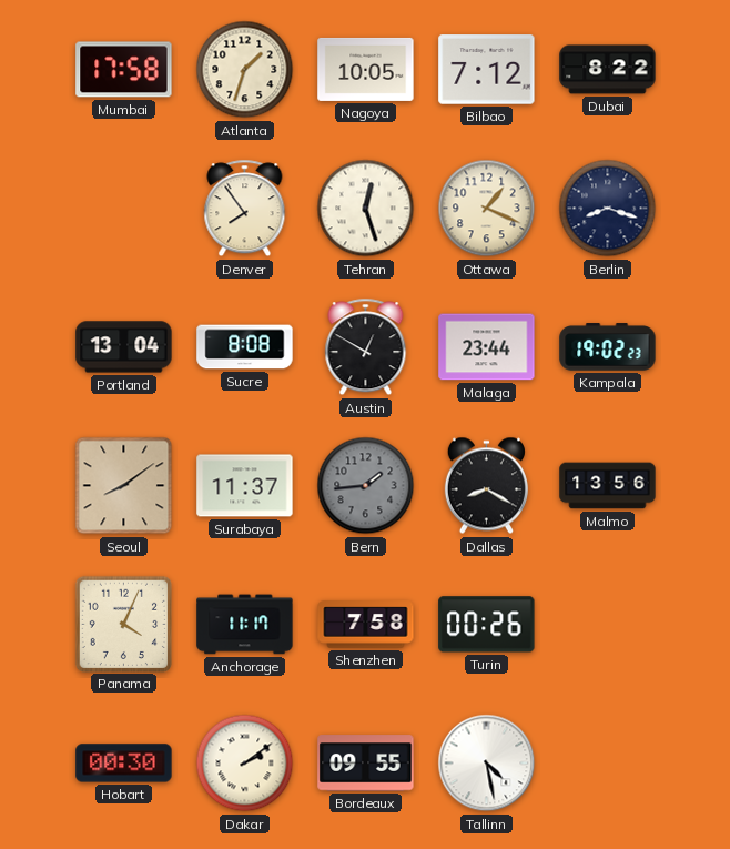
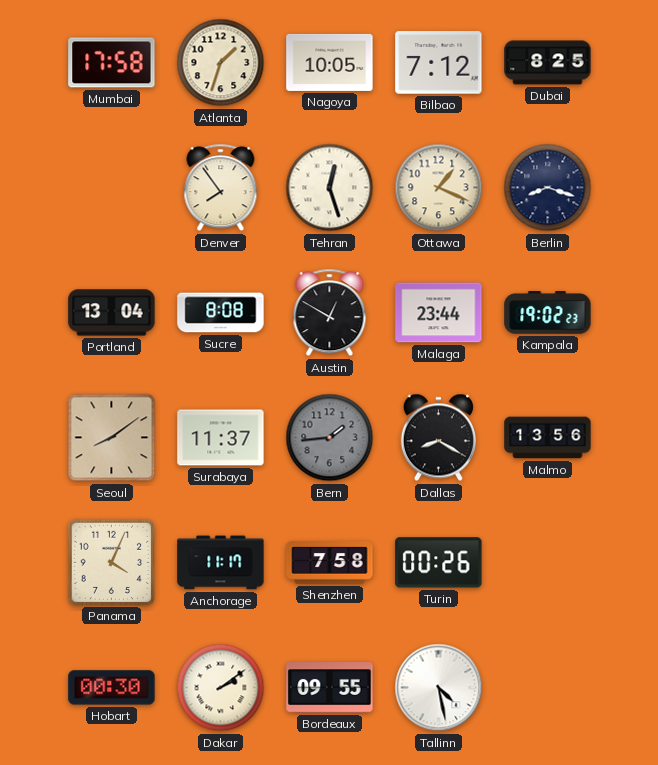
Dubai: 8:22 -> 8:25
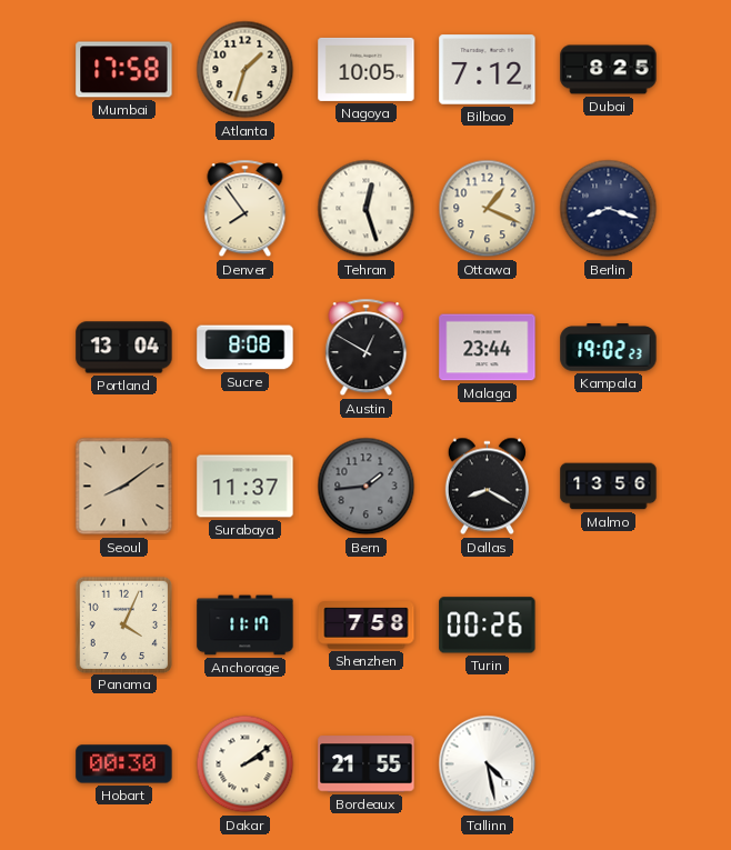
Bordeaux: 09:55 -> 21:55
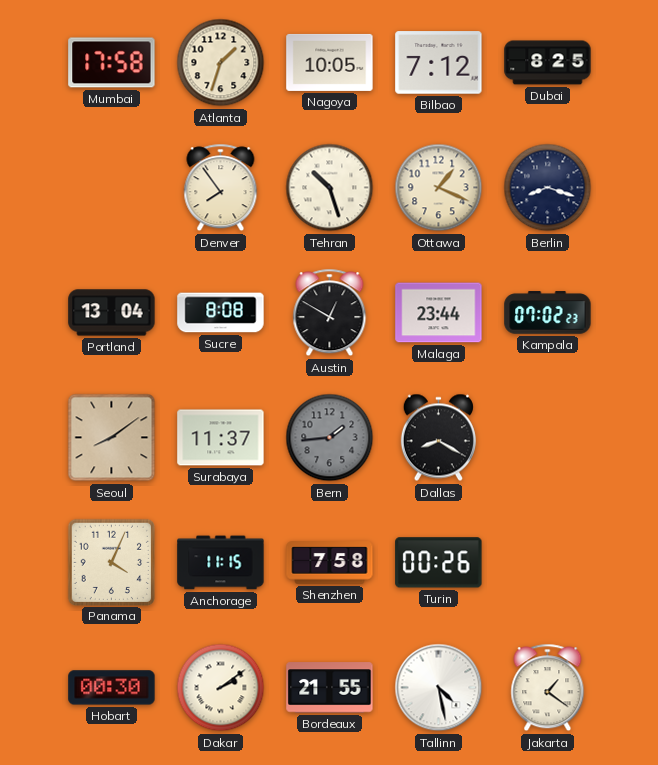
Tehran: 12:27 -> 10:27
Kampala: 19:02 -> 07:02
Malmo: 13:56 -> none
Anchorage: 11:17 -> 11:15
Jakarta: none -> 1:21
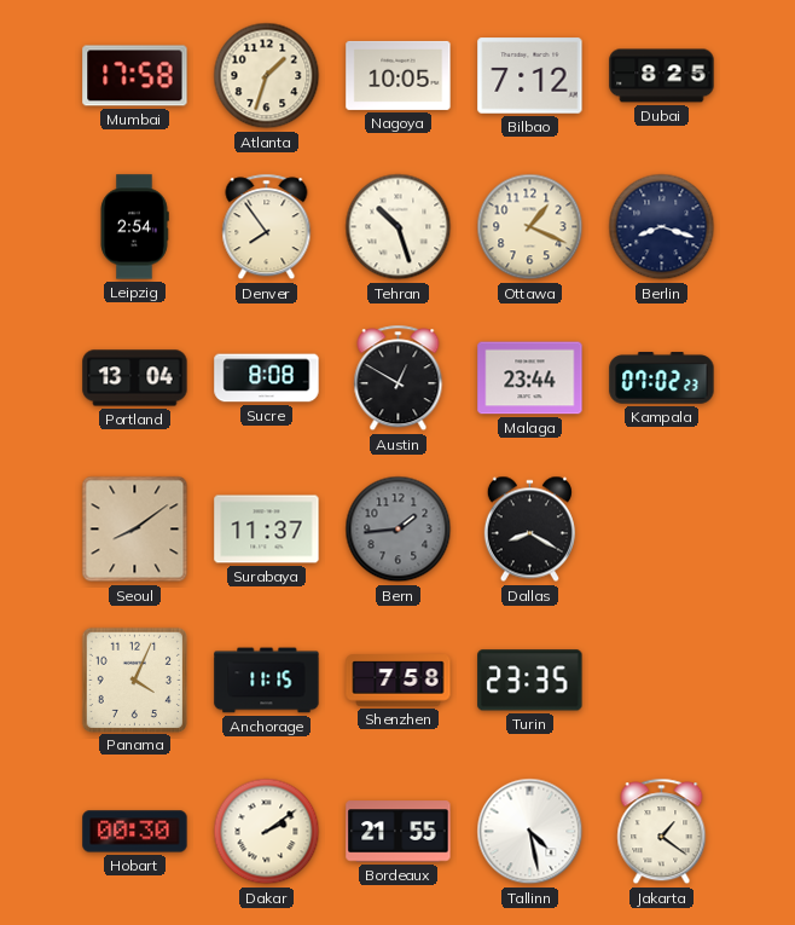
Leipzig: none -> 2:54
Turin: 00:26 -> 23:35
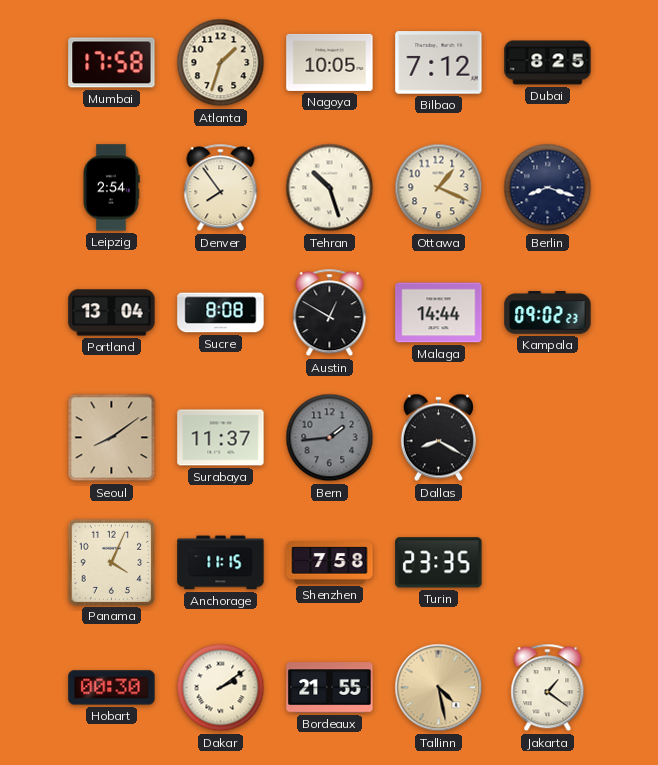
Malaga: 23:44 -> 14:44
Kampala: 07:02 -> 09:02
Tallinn dial: white -> champagne
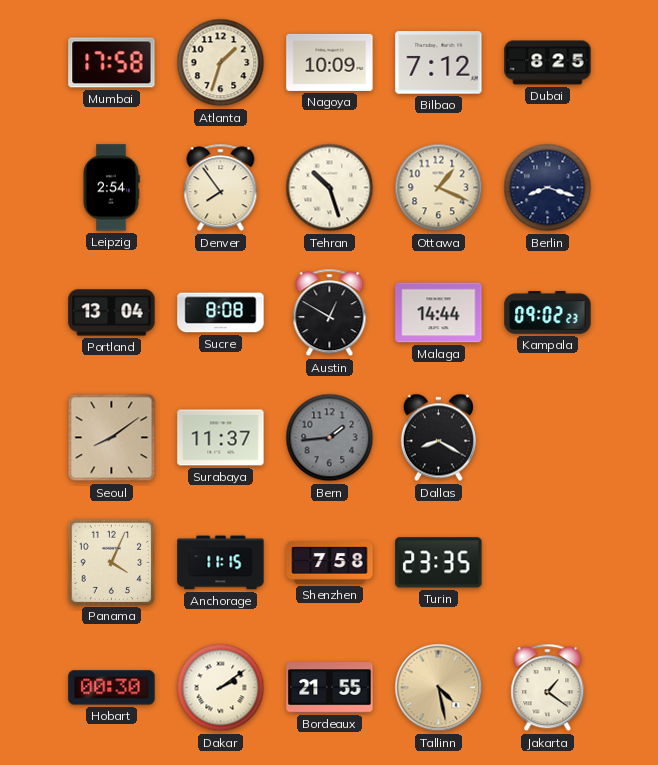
Nagoya: 10:05 -> 10:09
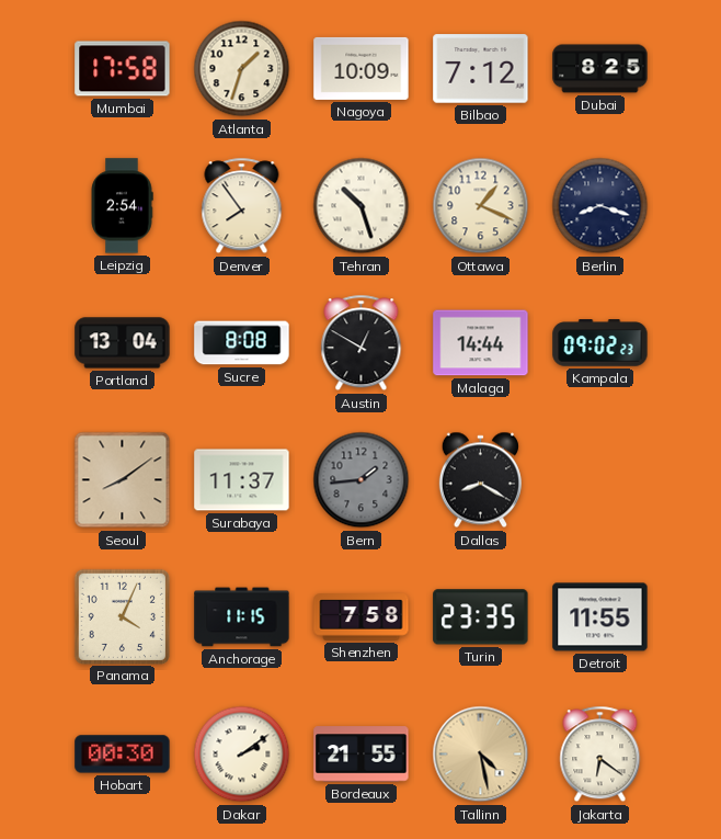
Detroit: none -> 11:55
Jakarta: 1:21 -> 6:21
